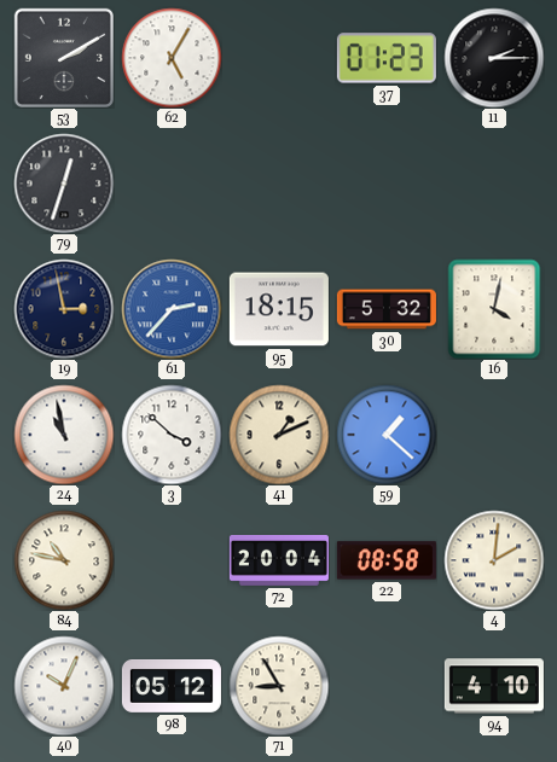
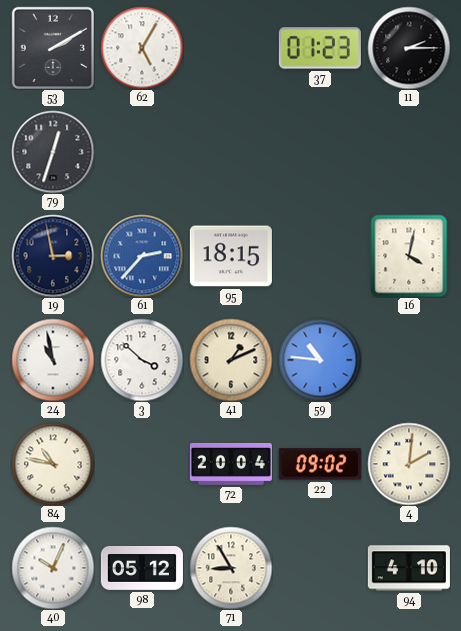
30: 5:32 -> none
59: 1:22 -> 10:46
22: 08:58 -> 09:02
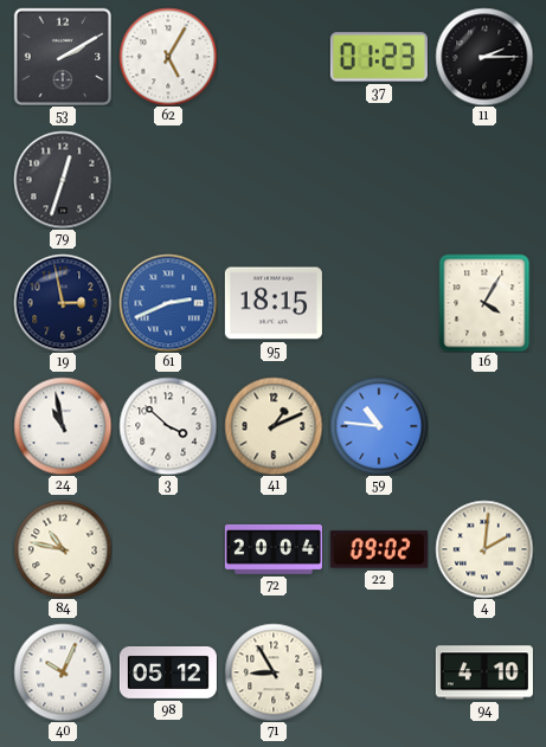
61: 2:37 -> 2:41
16: 4:02 -> 4:05
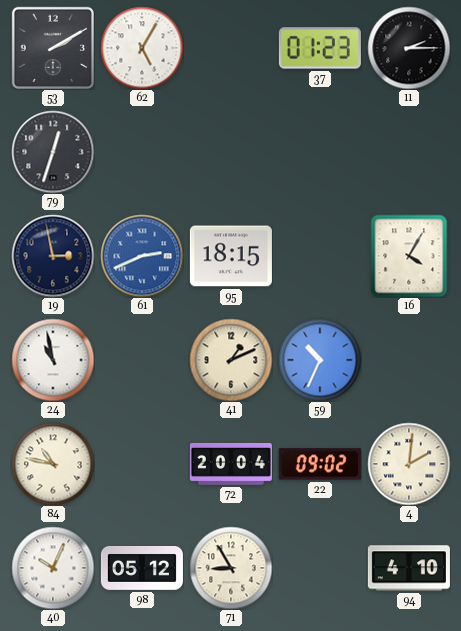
3: 3:52 -> none
59: 10:46 -> 10:34
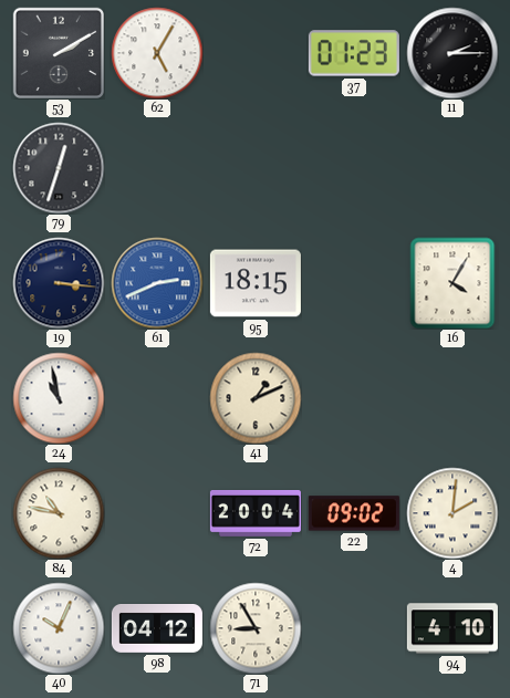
19: 2:58 -> 3:16
59: 10:34 -> none
98: 05:12 -> 04:12
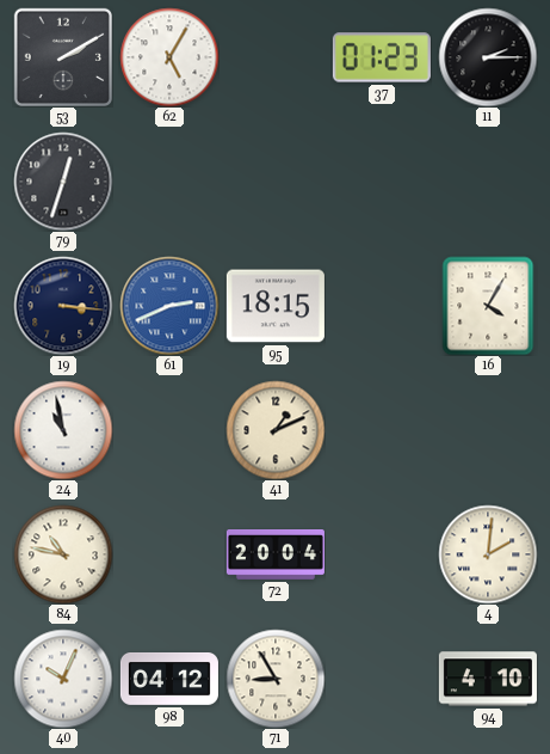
22: 09:02 -> none
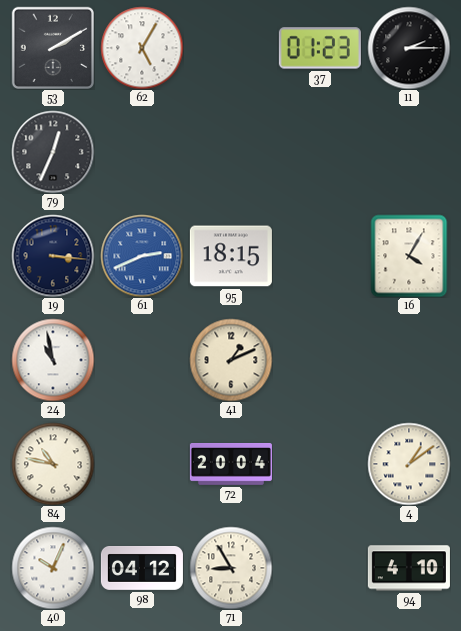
79: 12:33 -> 12:34
4: 2:01 -> 1:09
